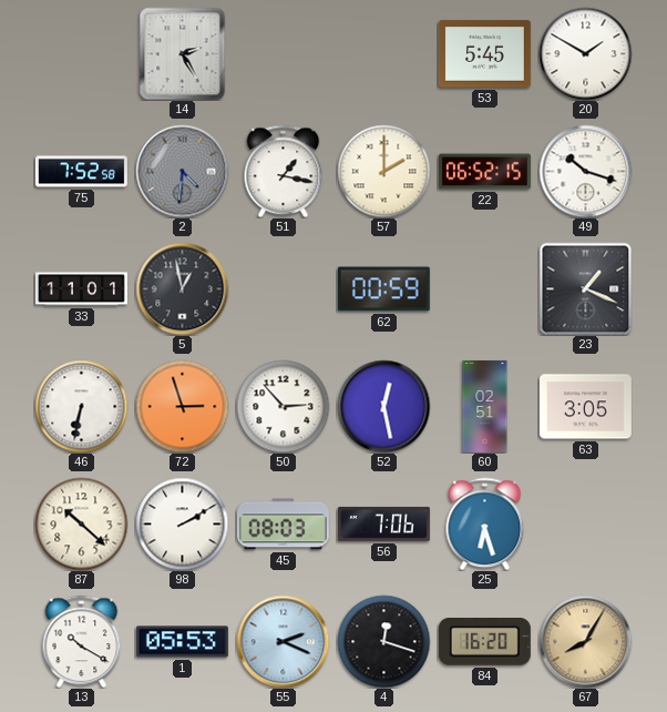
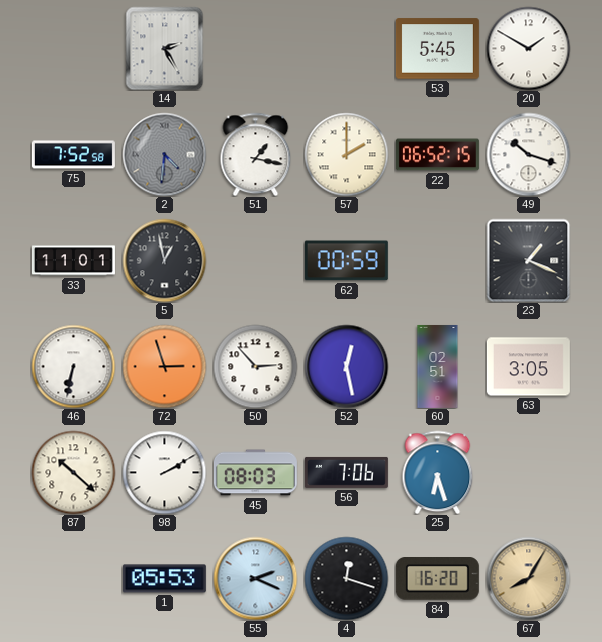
13: 10:20 -> none
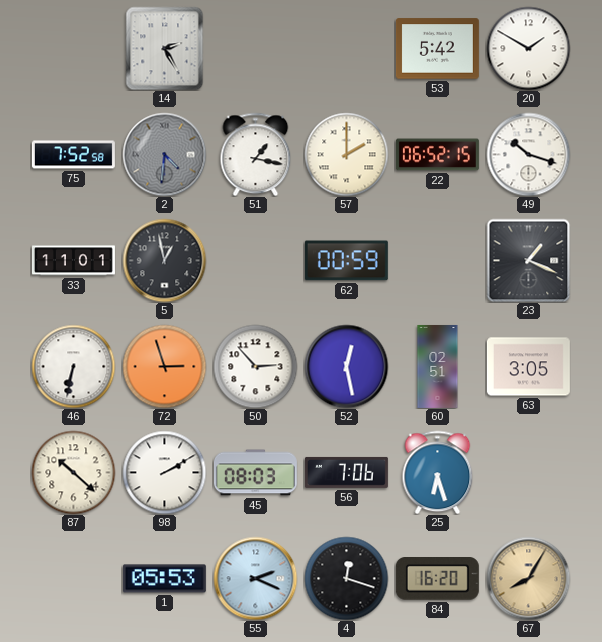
53: 5:45 -> 5:42
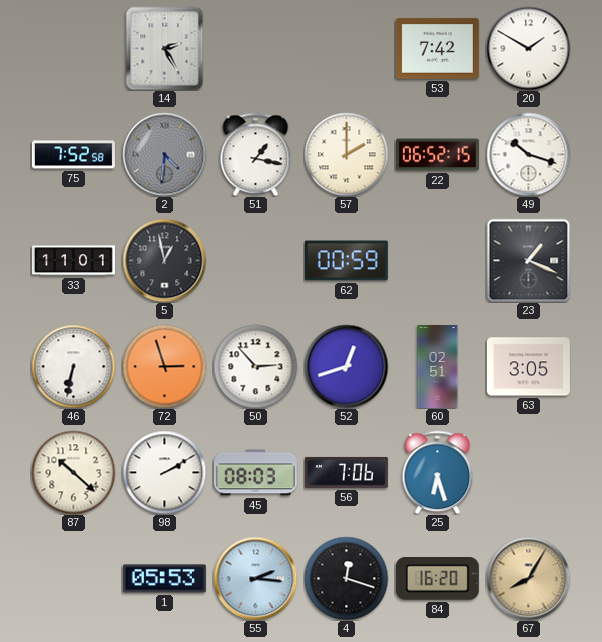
53: 5:42 -> 7:42
52: 12:28 -> 12:42
55: 2:19 -> 2:16
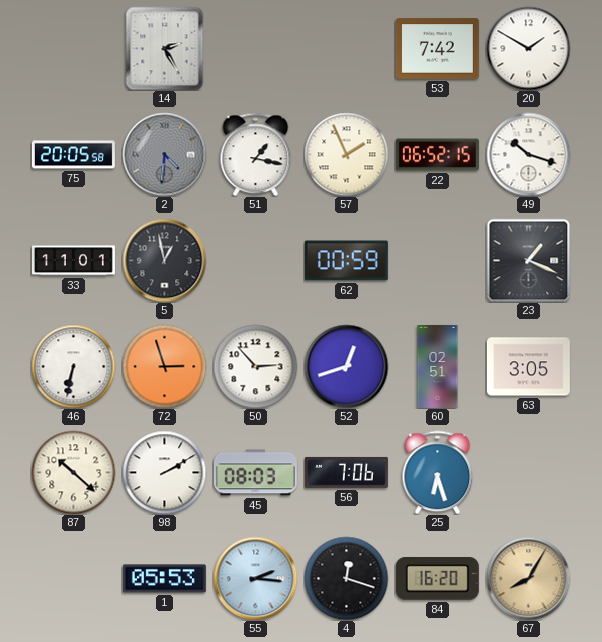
75: 7:52 -> 20:05
57: 2:00 -> 1:56
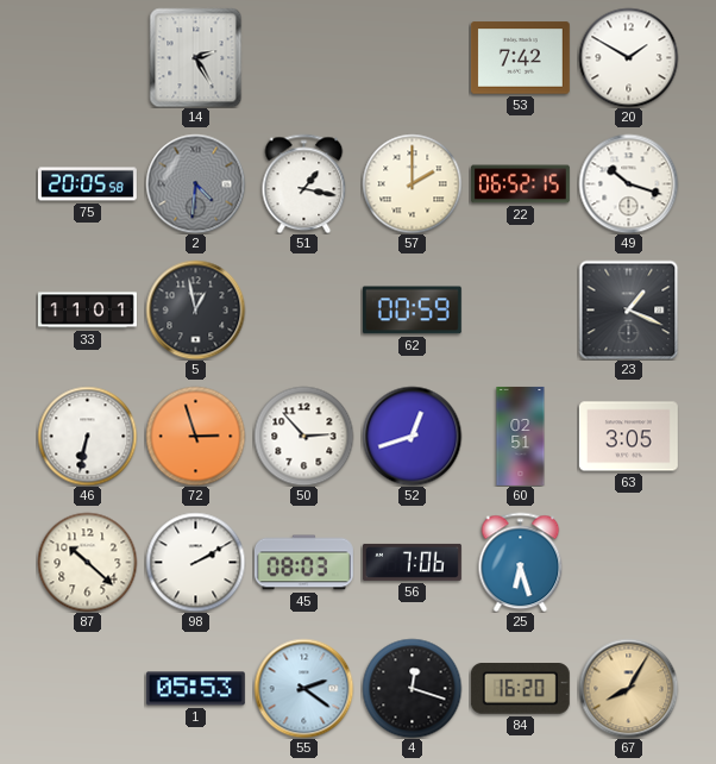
57: 1:56 -> 2:00
55: 2:16 -> 2:21
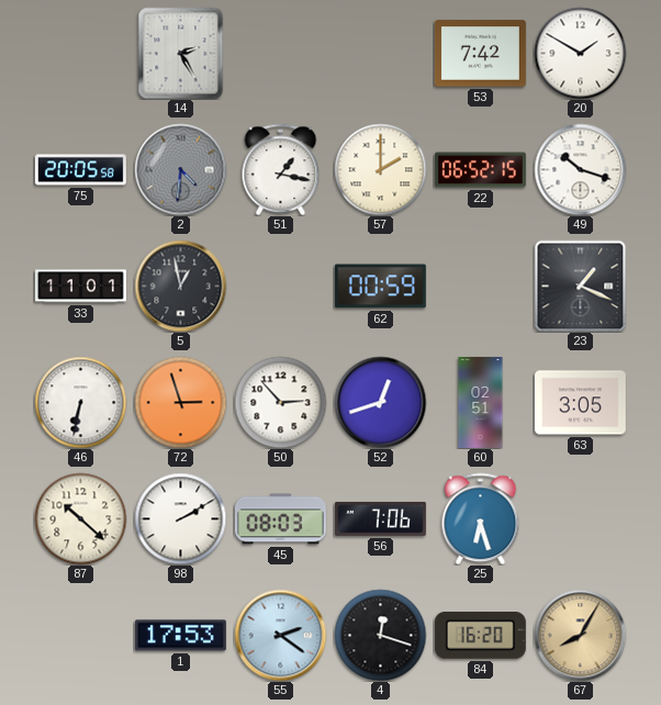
1: 05:53 -> 17:53
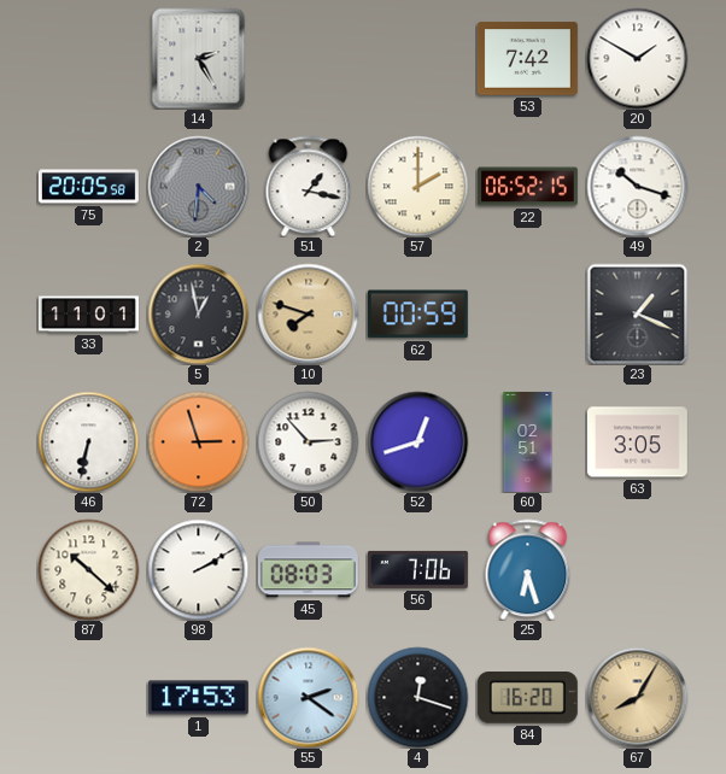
10: none -> 7:48
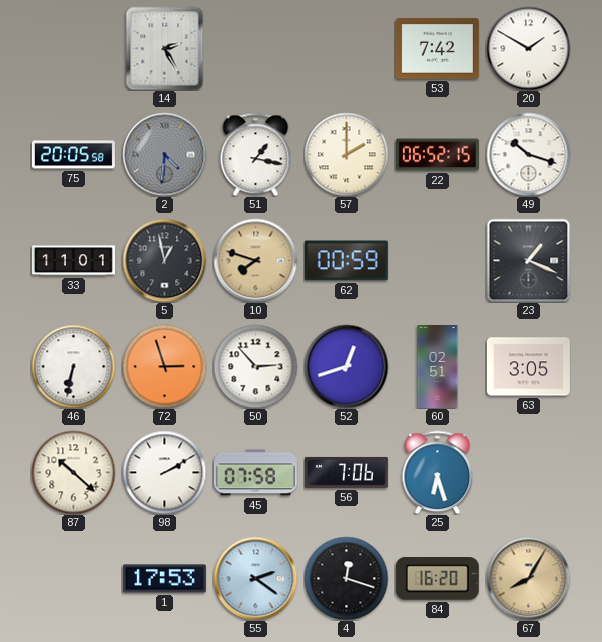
45: 08:03 -> 07:58
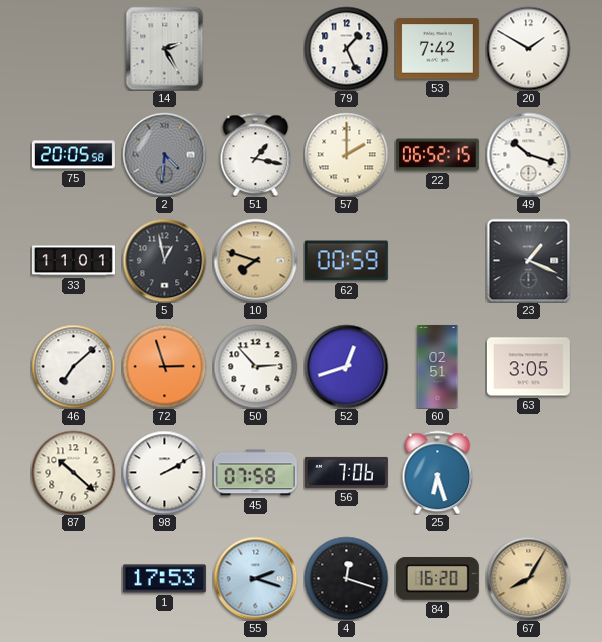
79: none -> 1:26
46: 6:32 -> 7:08
55: 2:21 -> 2:18
